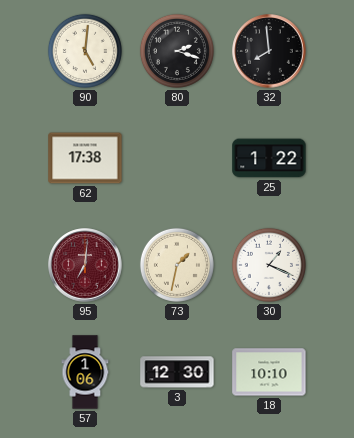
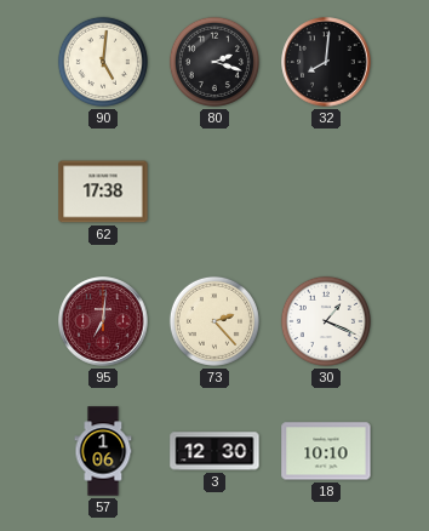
32: 7:59 -> 8:01
25: 1:22 -> none
73: 1:32 -> 2:23
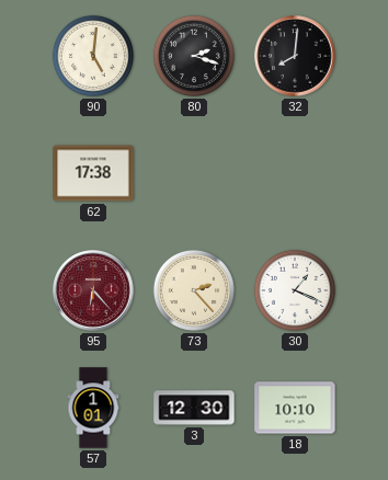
95: 7:01 -> 6:23
57: 1:06 -> 1:01
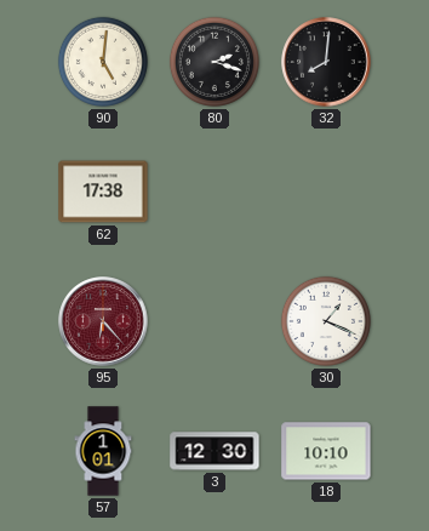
73: 2:23 -> none
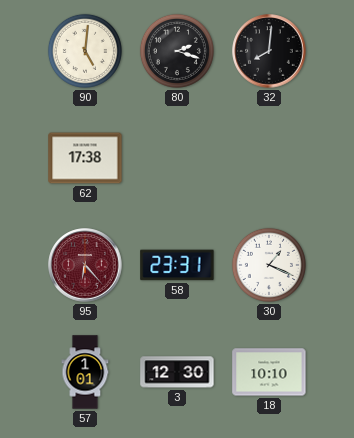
58: none -> 23:31
